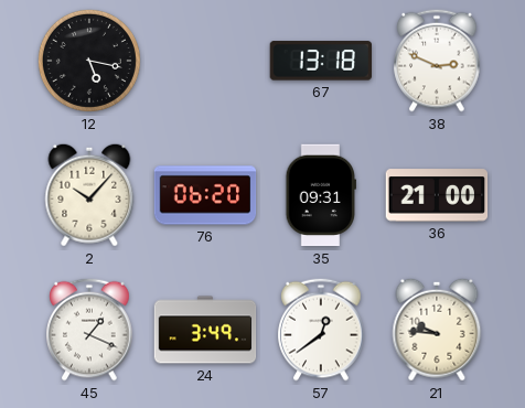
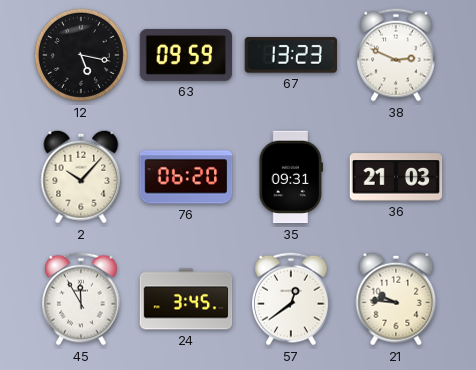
63: none -> 09:59
67: 13:18 -> 13:23
36: 21:00 -> 21:03
45: 1:19 -> 11:55
24: 3:49 -> 3:45
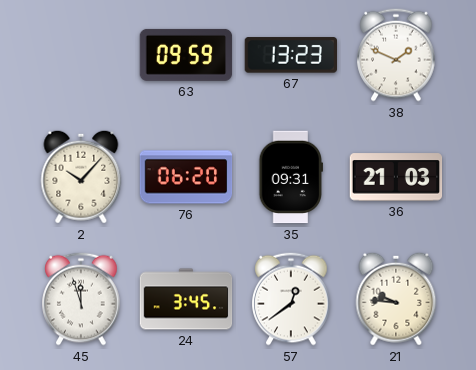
12: 5:17 -> none
38: 2:49 -> 1:49
45: 11:55 -> 11:57
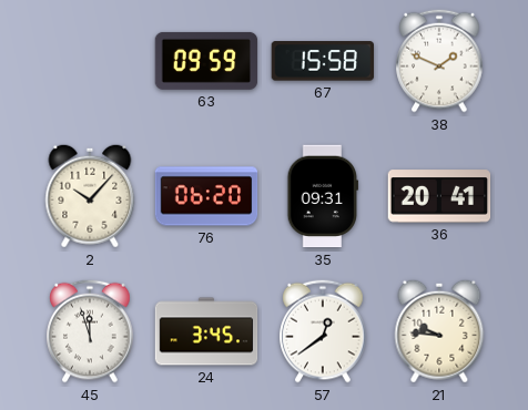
67: 13:23 -> 15:58
36: 21:03 -> 20:41
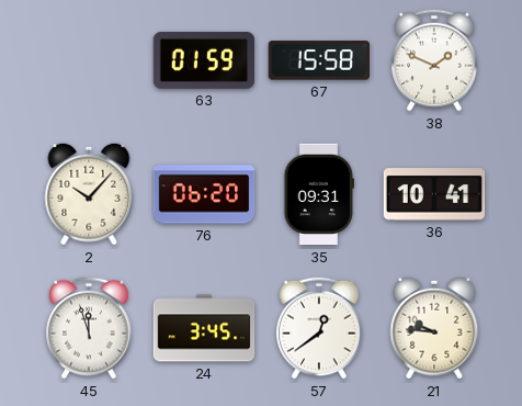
63: 09:59 -> 01:59
36: 20:41 -> 10:41
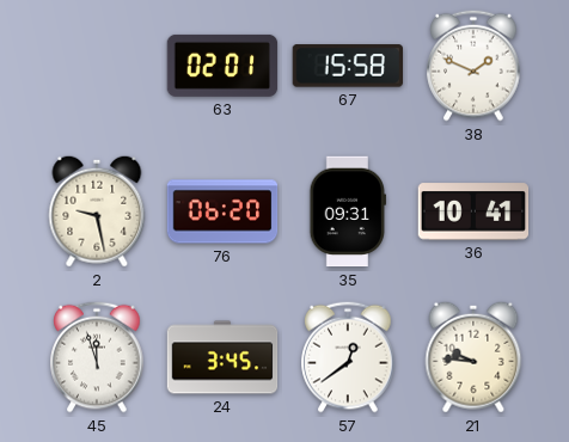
63: 01:59 -> 02:01
2: 10:07 -> 9:28
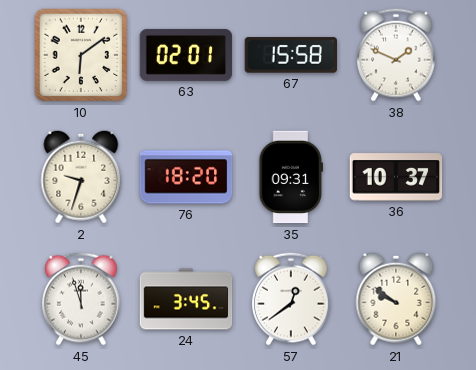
10: none -> 6:09
2: 9:28 -> 9:33
76: 06:20 -> 18:20
36: 10:41 -> 10:37
21: 9:46 -> 9:51
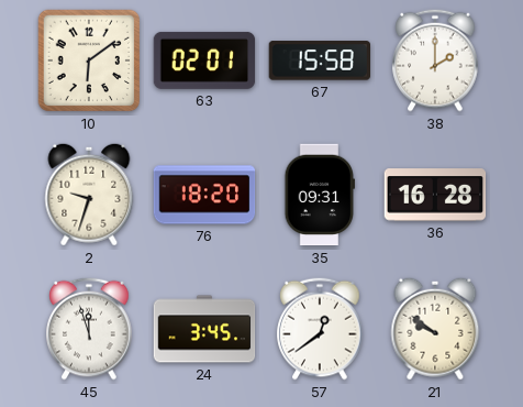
38: 1:49 -> 2:00
36: 10:37 -> 16:28
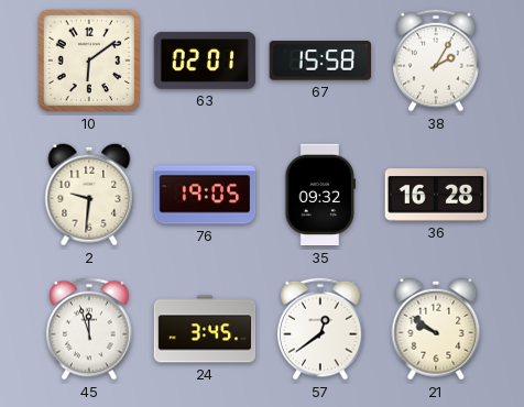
38: 2:00 -> 2:05
2: 9:33 -> 9:31
76: 18:20 -> 19:05
35: 09:31 -> 09:32
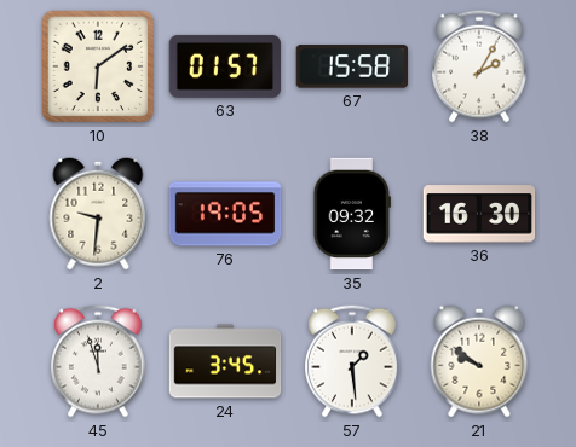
63: 02:01 -> 01:57
36: 16:28 -> 16:30
57: 12:39 -> 1:29
